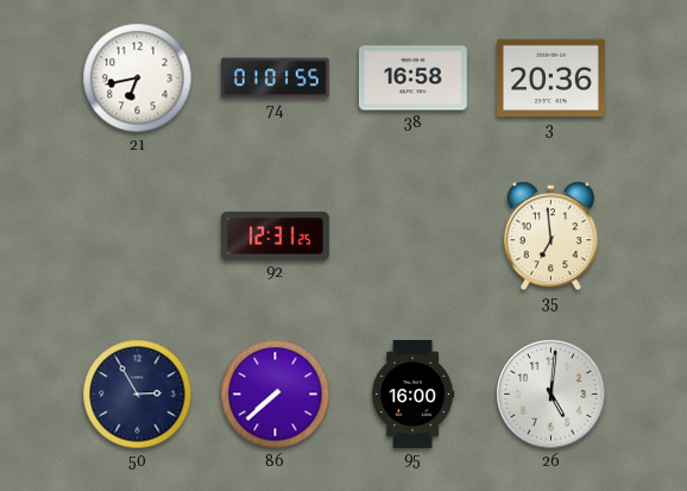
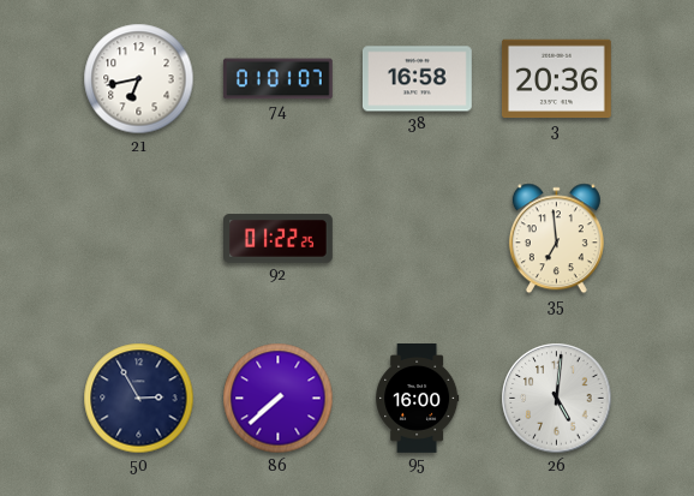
74: 01:01:55 -> 01:01:07
92: 12:31 -> 01:22
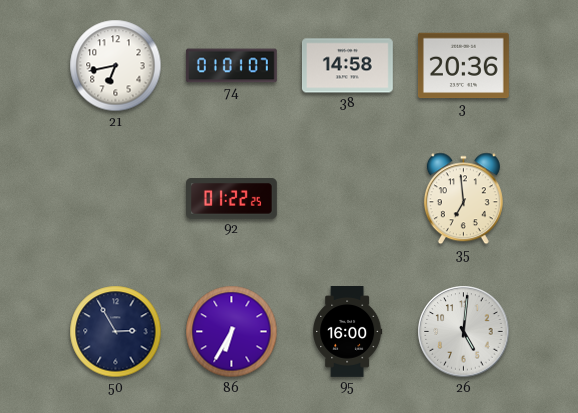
38: 16:58 -> 14:58
86: 7:38 -> 6:35
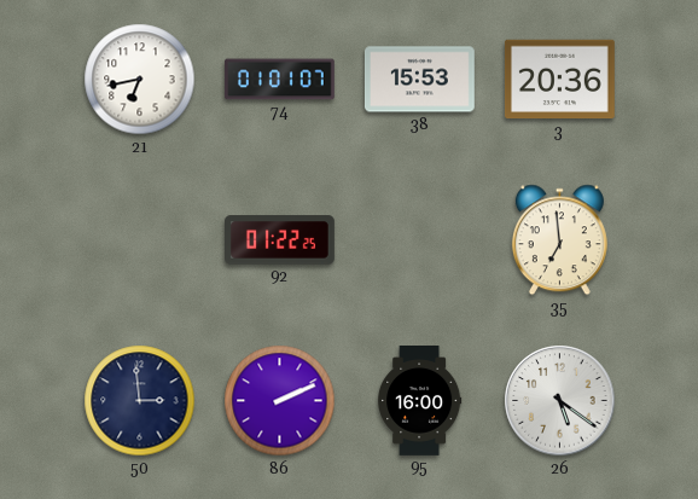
38: 14:58 -> 15:53
50: 2:55 -> 2:59
86: 6:35 -> 2:11
26: 5:01 -> 5:21
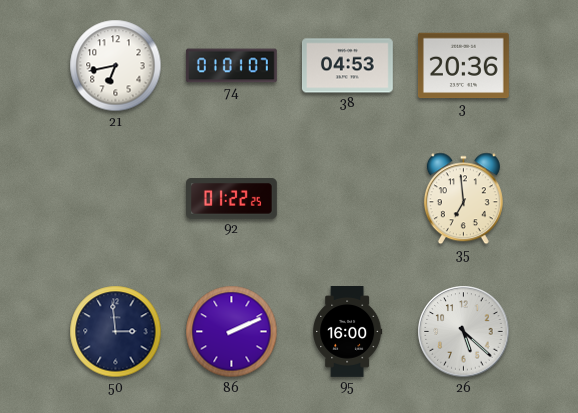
38: 15:53 -> 04:53
26: 5:21 -> 5:22
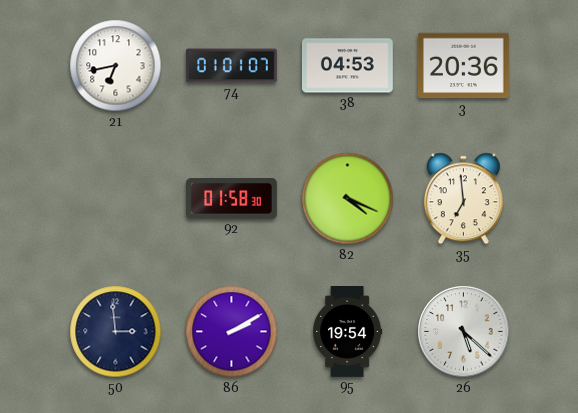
92: 01:22 -> 01:58
82: none -> 4:19
86: 2:11 -> 2:10
95: 16:00 -> 19:54
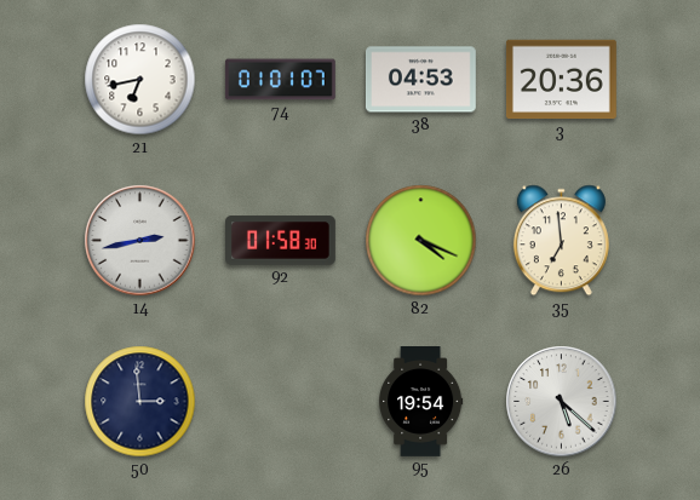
14: none -> 2:43
86: 2:10 -> none
